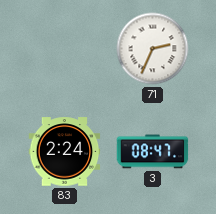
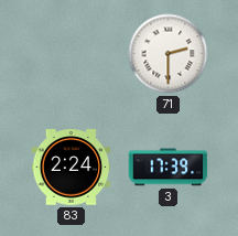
71: 2:34 -> 2:30
3: 08:47 -> 17:39
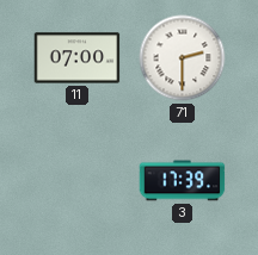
11: none -> 07:00
83: 2:24 -> none
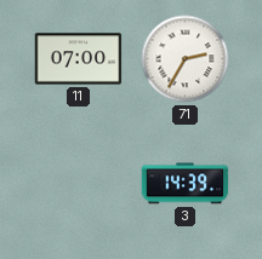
71: 2:30 -> 2:35
3: 17:39 -> 14:39
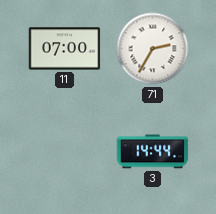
3: 14:39 -> 14:44
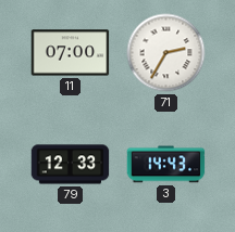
79: none -> 12:33
3: 14:44 -> 14:43
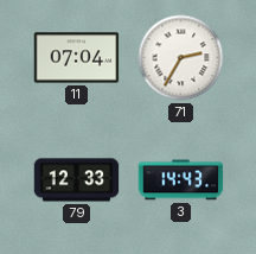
11: 07:00 -> 07:04
